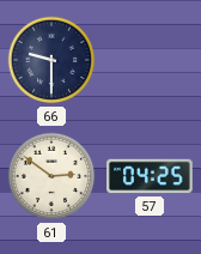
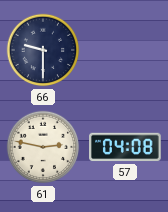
61: 2:51 -> 2:47
57: 04:25 -> 04:08
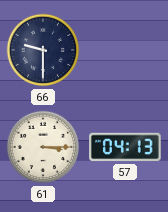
61: 2:47 -> 3:15
57: 04:08 -> 04:13
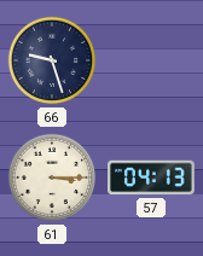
66: 9:30 -> 9:27
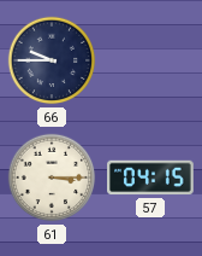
66: 9:27 -> 9:45
57: 04:13 -> 04:15
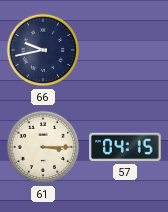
66: 9:45 -> 9:43
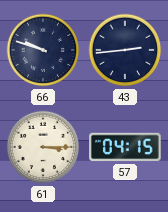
66: 9:43 -> 9:48
43: none -> 2:44
